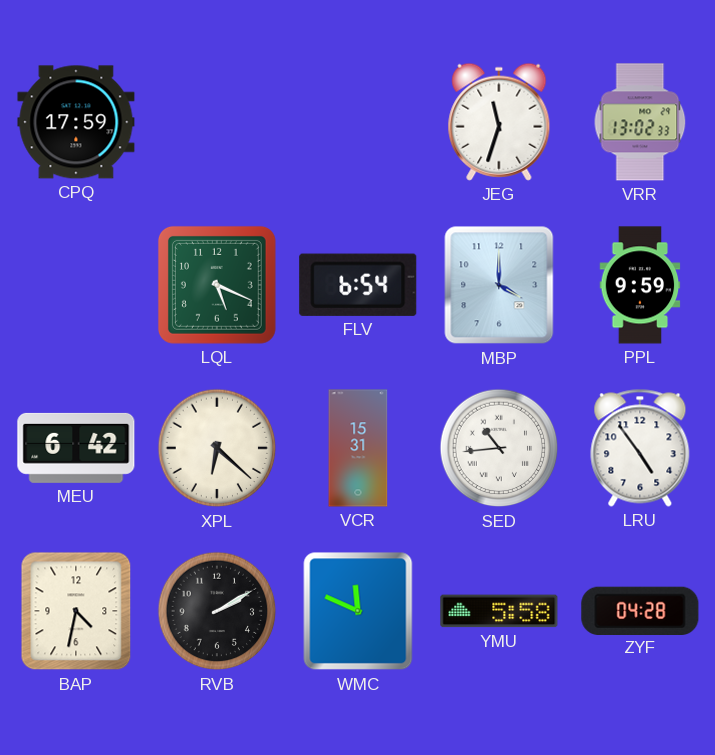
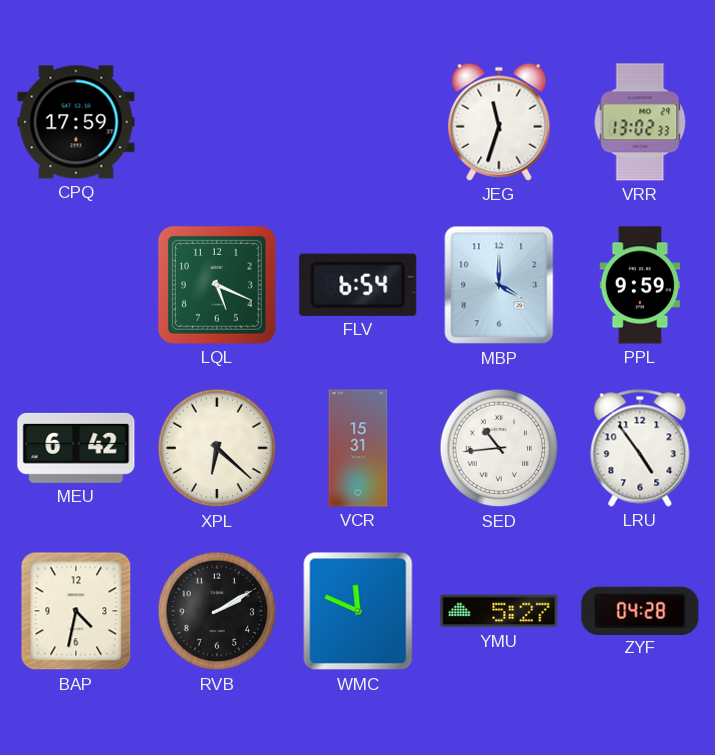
YMU: 5:58 -> 5:27
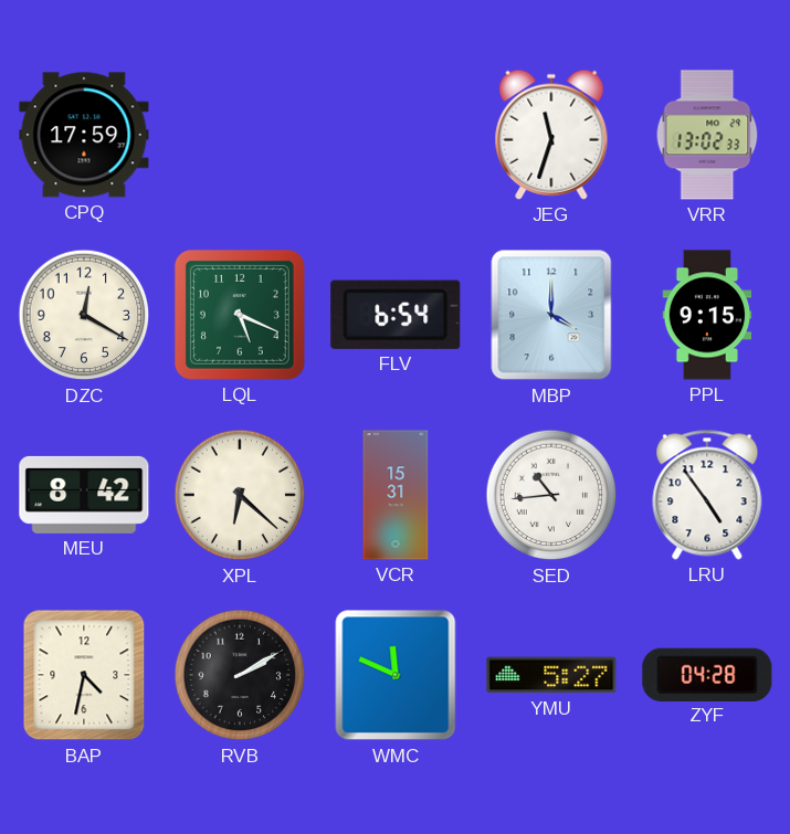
DZC: none -> 12:20
PPL: 9:59 -> 9:15
MEU: 6:42 -> 8:42
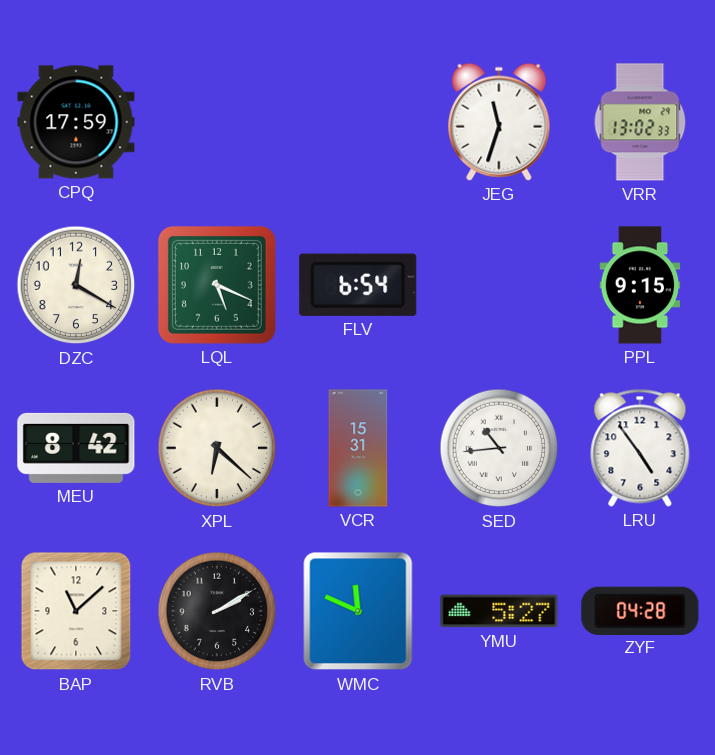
MBP: 4:00 -> none
BAP: 4:32 -> 11:08
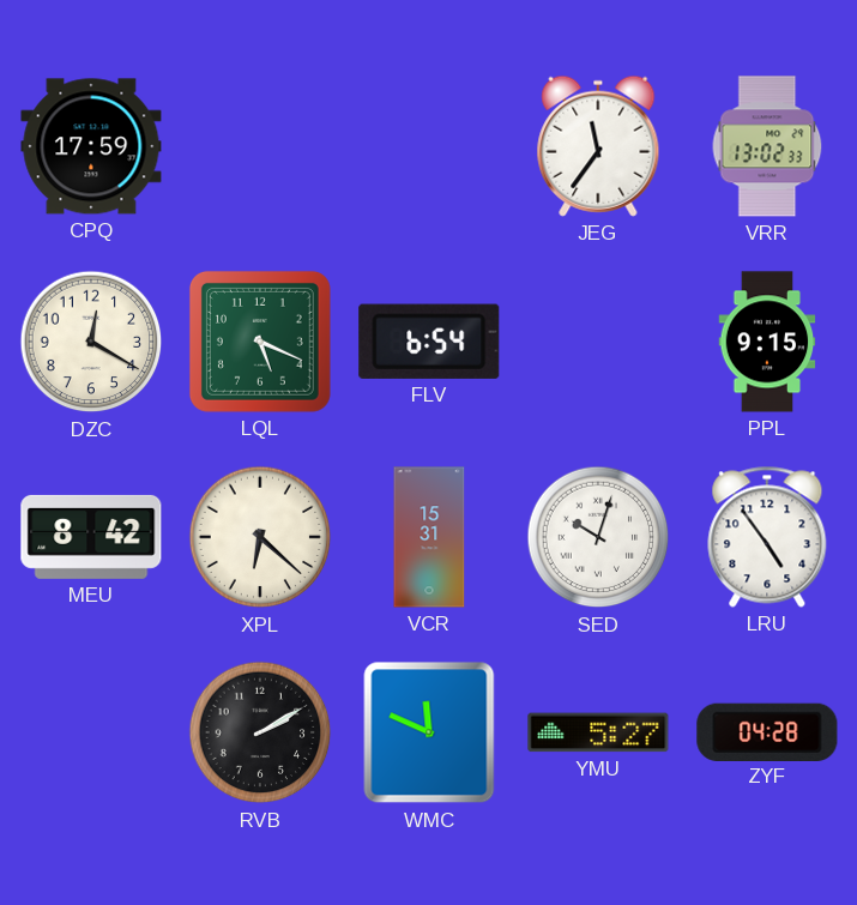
JEG: 11:33 -> 11:36
SED: 10:44 -> 10:03
BAP: 11:08 -> none
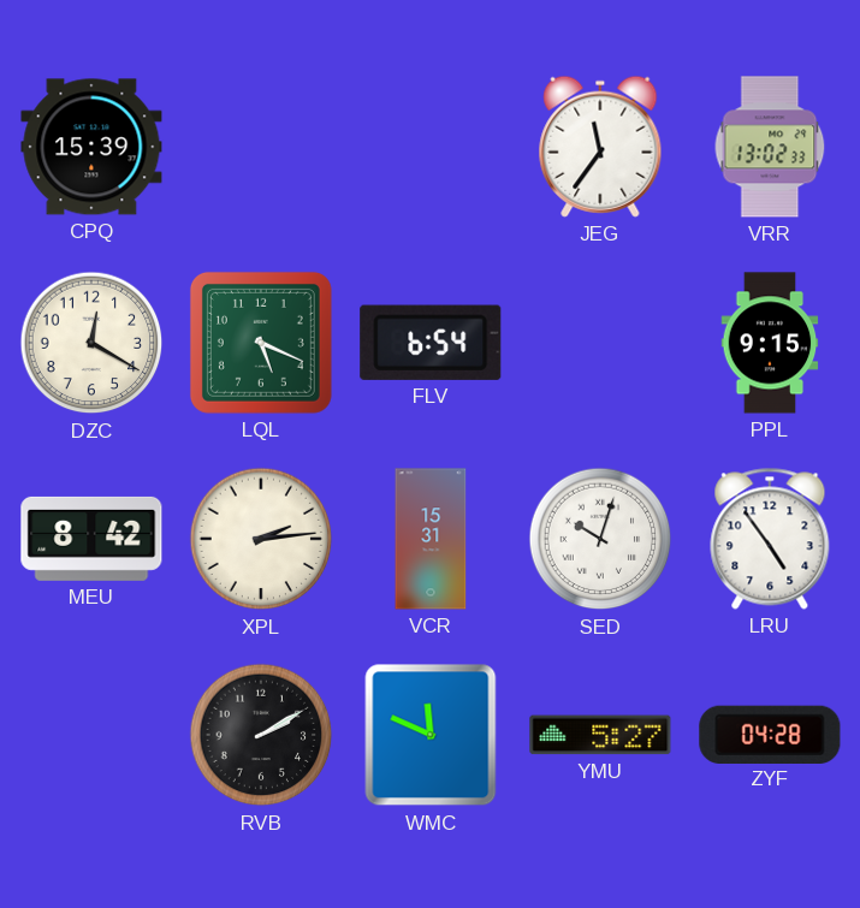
CPQ: 17:59 -> 15:39
XPL: 6:22 -> 2:14
